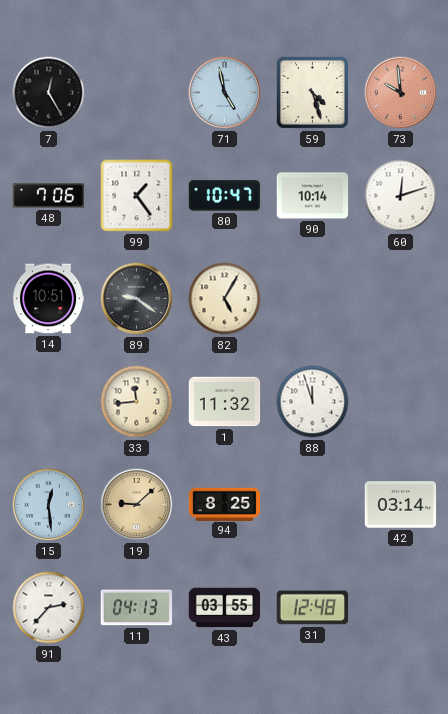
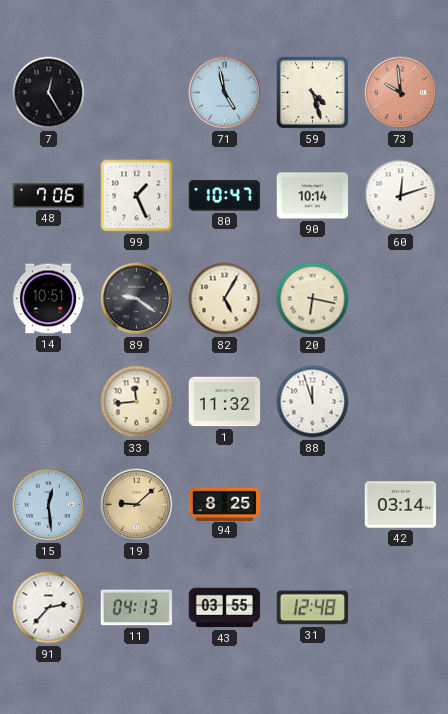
99: 1:24 -> 1:26
20: none -> 6:17
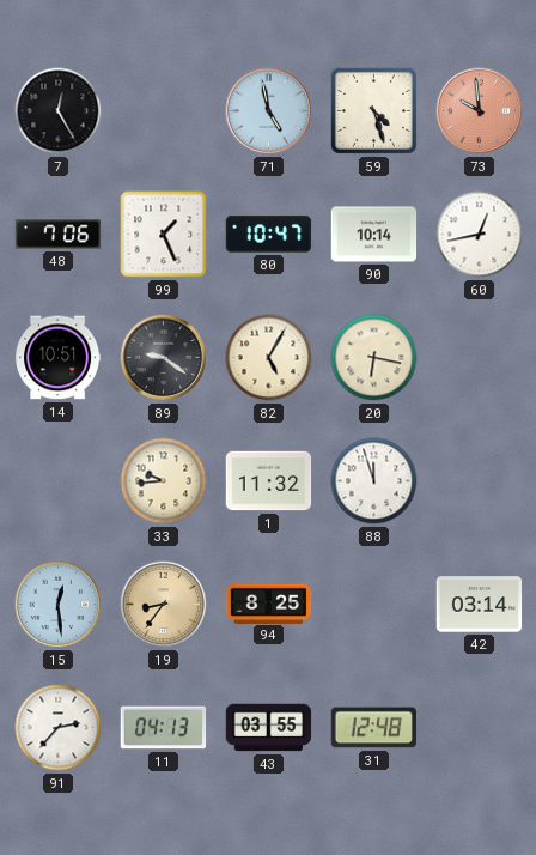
60: 12:12 -> 12:43
33: 11:44 -> 9:44
19: 9:08 -> 8:36
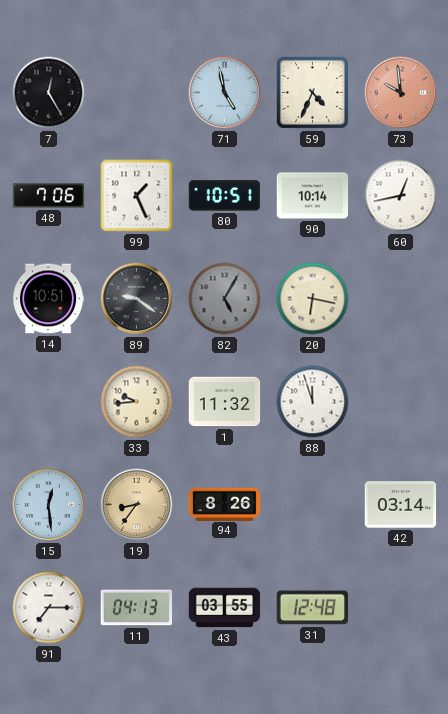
59: 4:27 -> 4:34
80: 10:47 -> 10:51
82 dial: cream -> grey
94: 8:25 -> 8:26
91: 2:37 -> 7:15
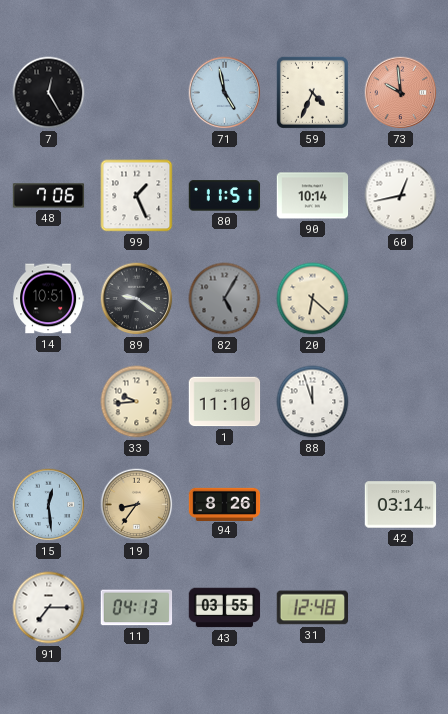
80: 10:51 -> 11:51
20: 6:17 -> 6:22
1: 11:32 -> 11:10
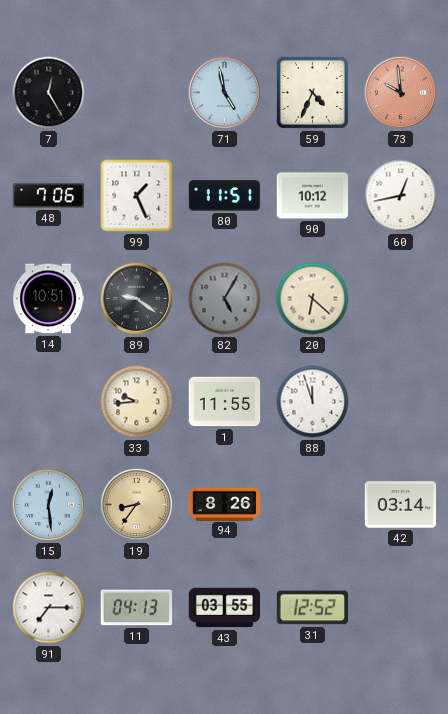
90: 10:14 -> 10:12
1: 11:10 -> 11:55
31: 12:48 -> 12:52
